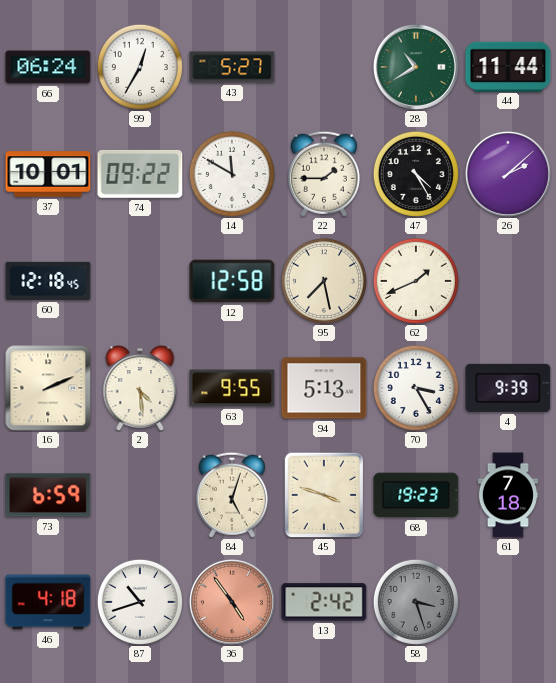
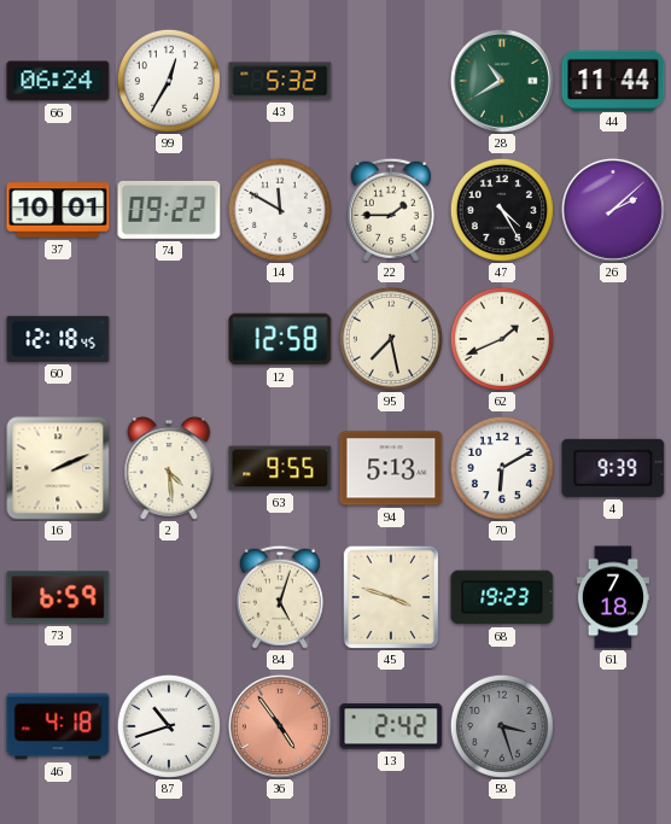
43: 5:27 -> 5:32
70: 3:25 -> 6:10
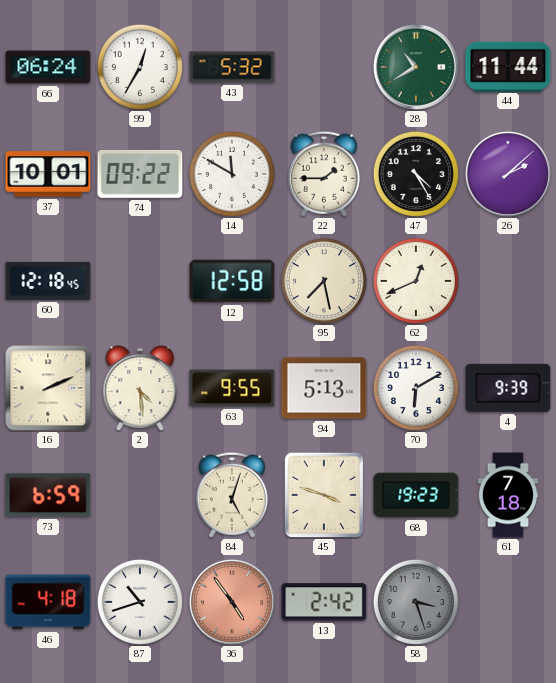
62: 1:41 -> 12:41
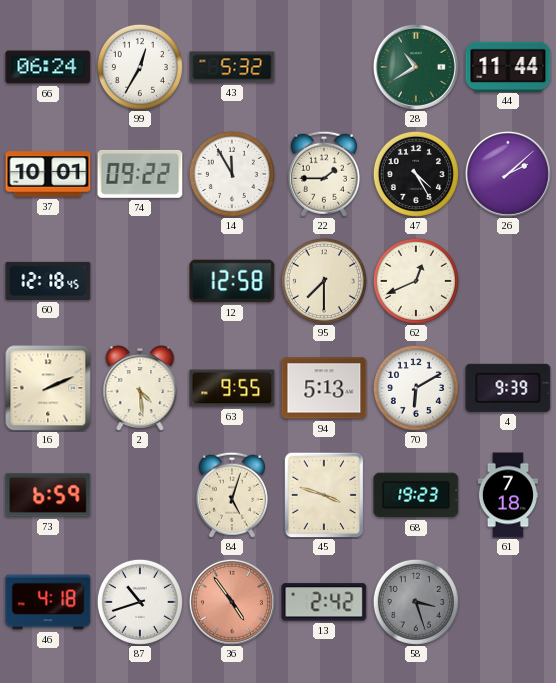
14: 11:50 -> 11:55
95: 7:28 -> 7:30
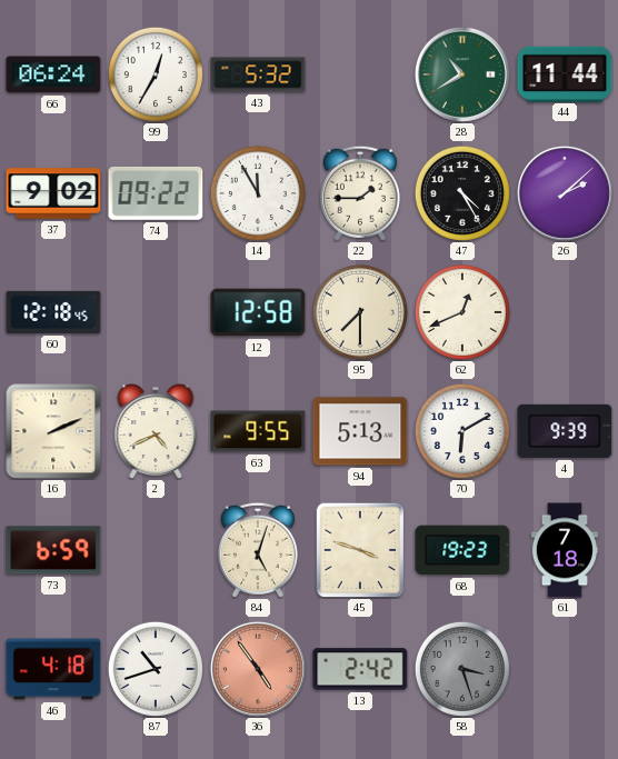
37: 10:01 -> 9:02
2: 4:29 -> 4:41
